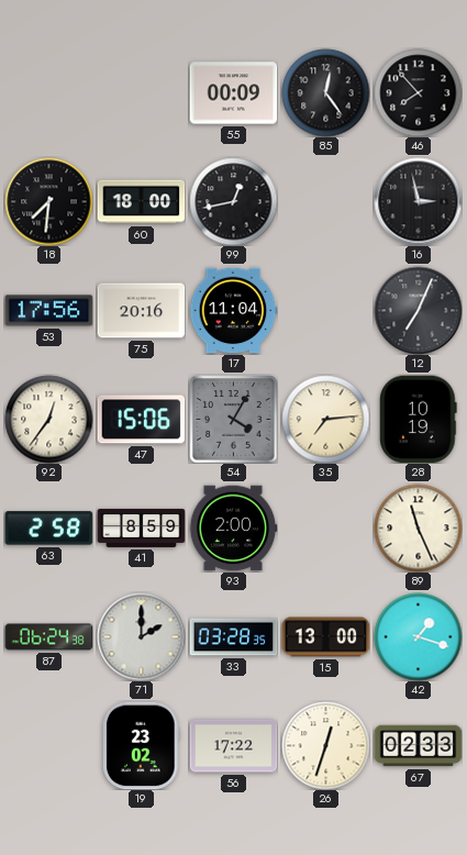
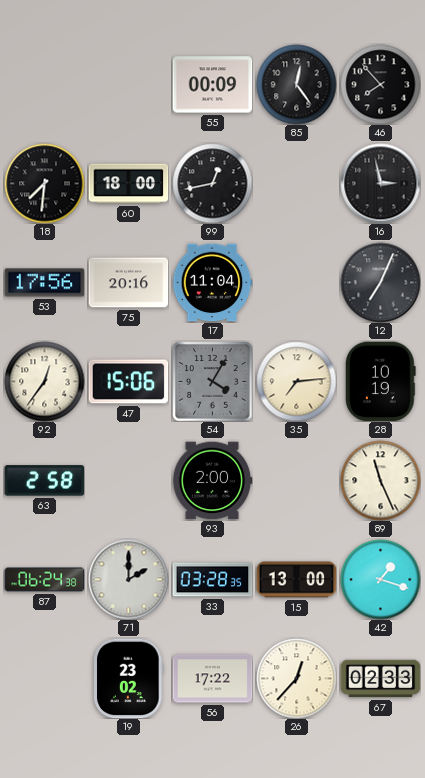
41: 8:59 -> none
26: 12:33 -> 12:37
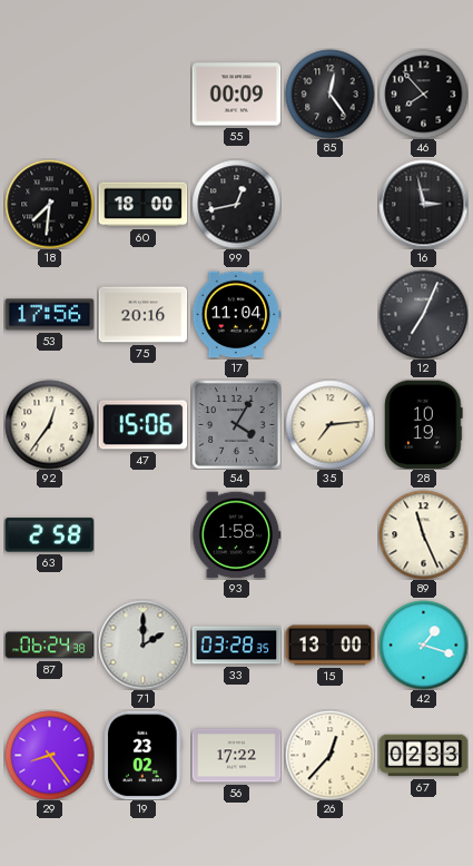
93: 2:00 -> 1:58
29: none -> 8:24
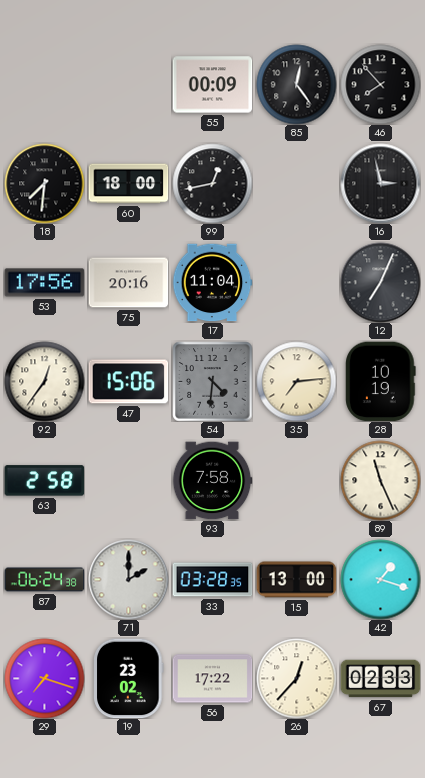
54: 4:05 -> 4:31
93: 1:58 -> 7:58
29: 8:24 -> 7:18
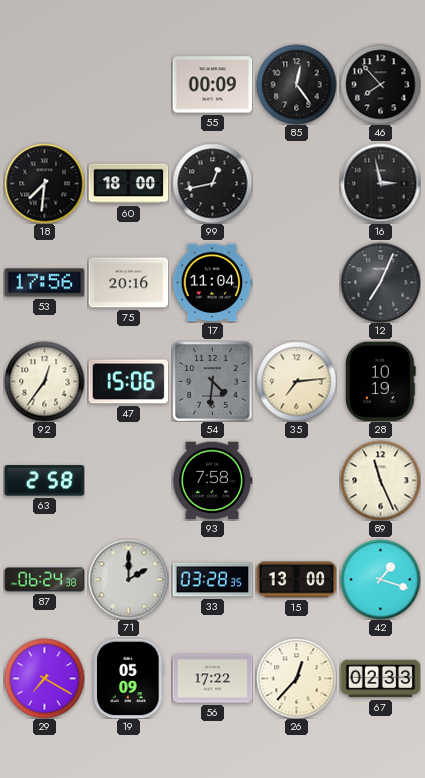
29: 7:18 -> 7:20
19: 23:02 -> 05:09
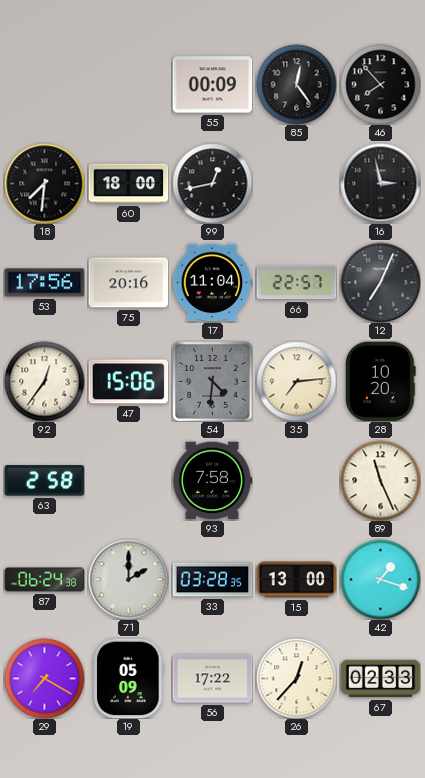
66: none -> 22:57
28: 10:19 -> 10:20
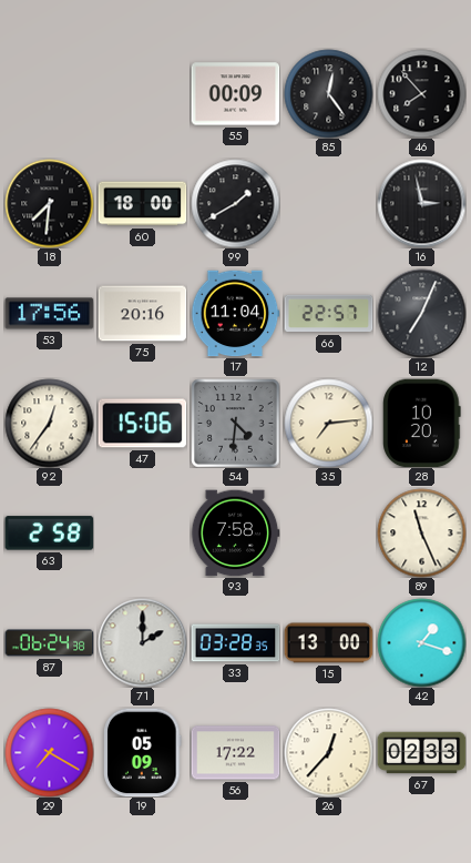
99: 12:43 -> 1:40
